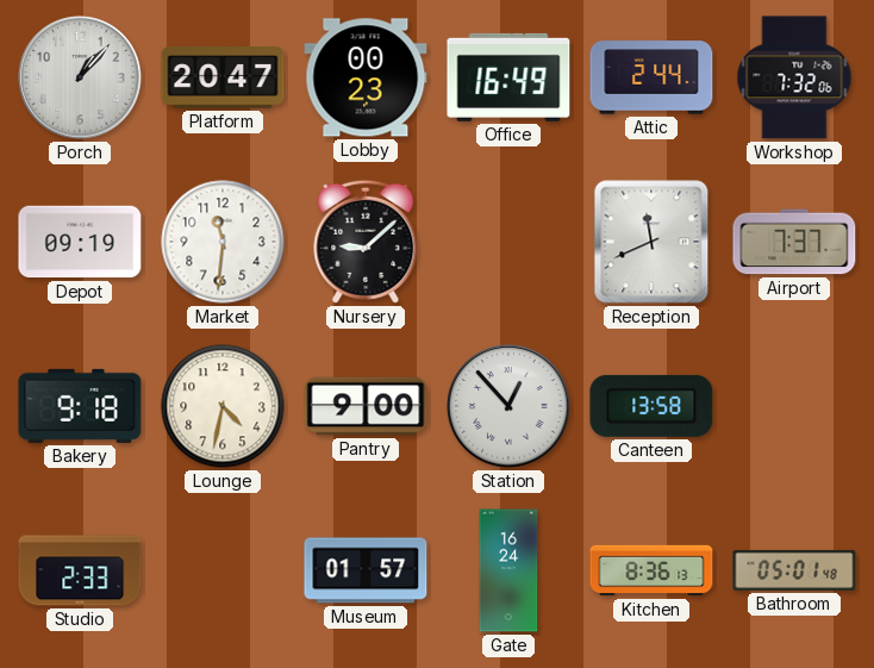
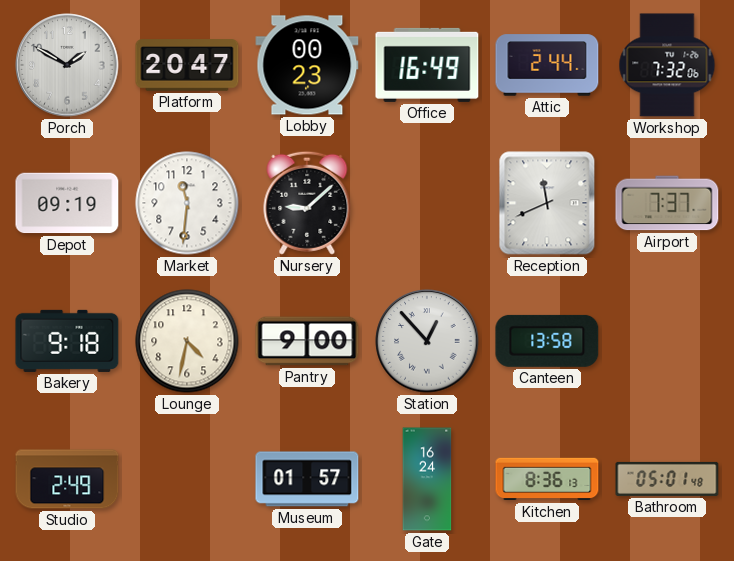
Porch: 1:07 -> 1:50
Studio: 2:33 -> 2:49
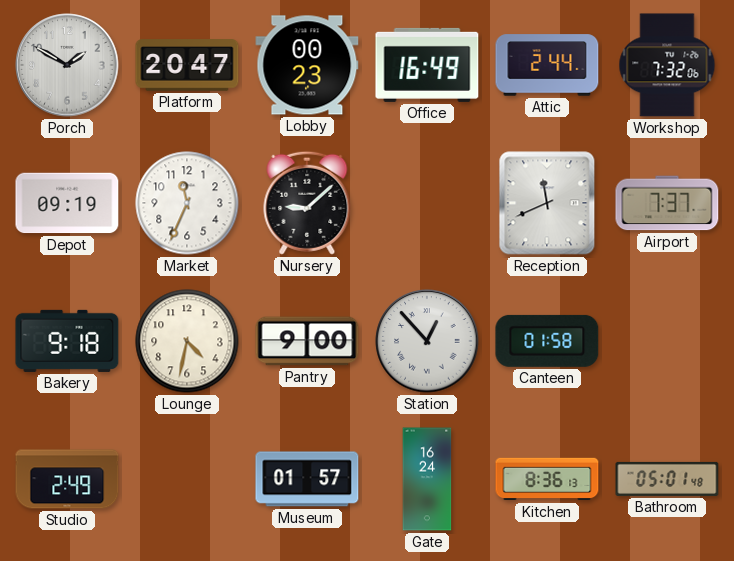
Market: 11:31 -> 11:34
Canteen: 13:58 -> 01:58
